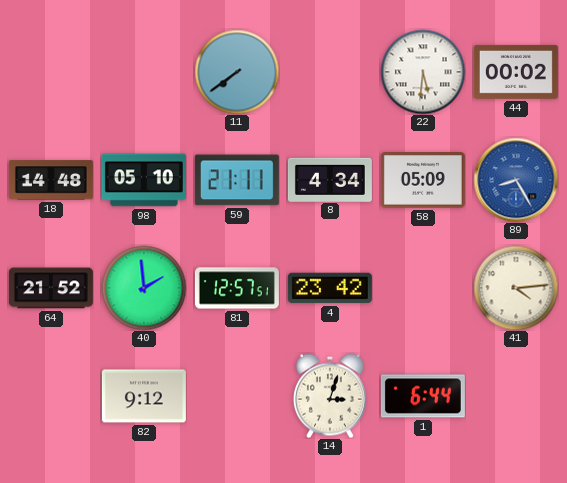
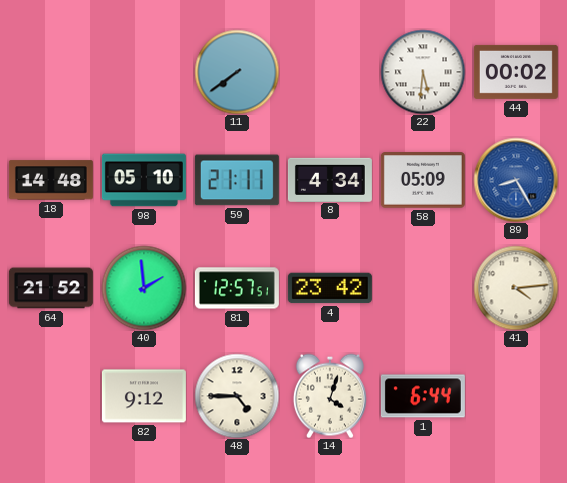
48: none -> 4:45
14: 3:03 -> 4:03
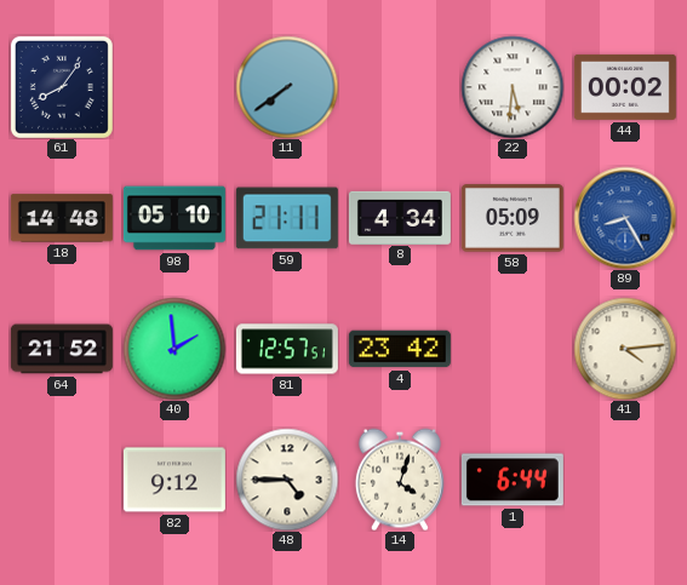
61: none -> 8:06
